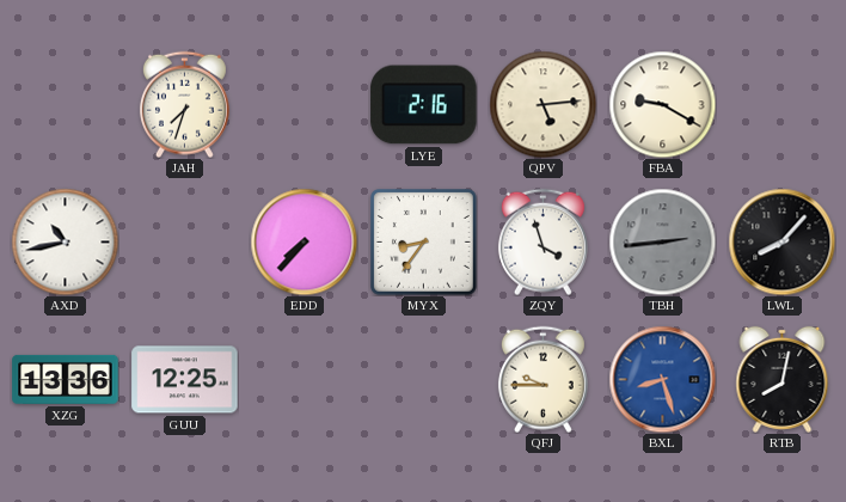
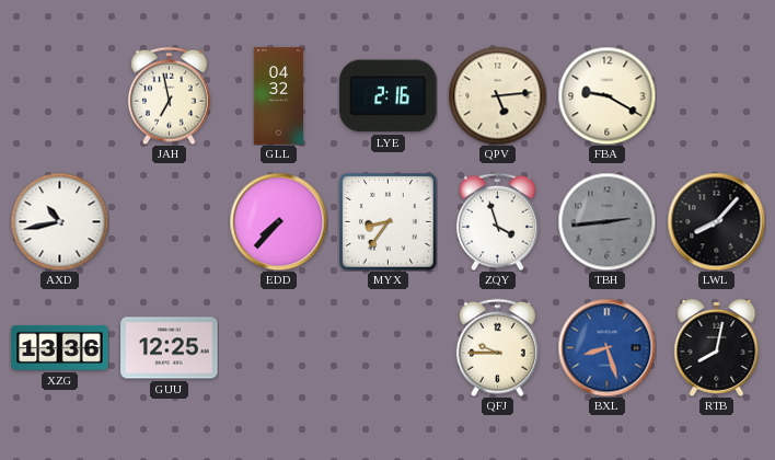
JAH: 7:33 -> 6:58
GLL: none -> 04:32
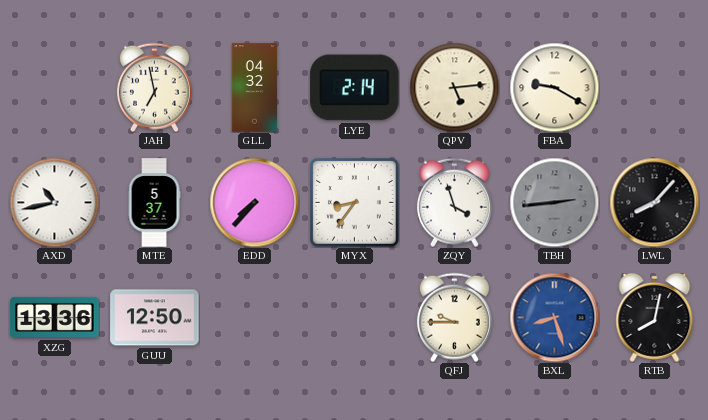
LYE: 2:16 -> 2:14
MTE: none -> 5:37
GUU: 12:25 -> 12:50
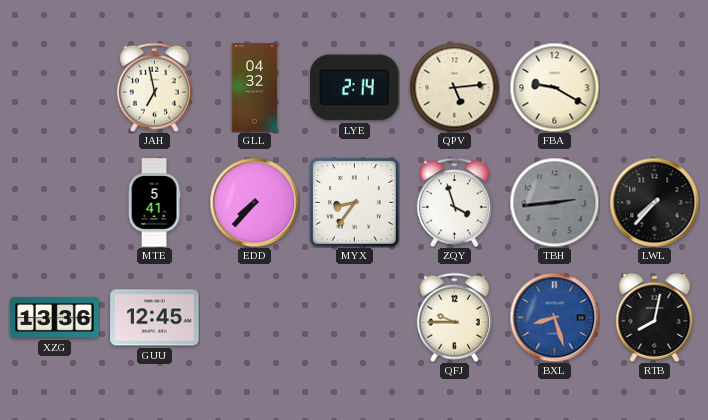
AXD: 10:43 -> none
MTE: 5:37 -> 5:41
LWL: 8:07 -> 7:37
GUU: 12:50 -> 12:45
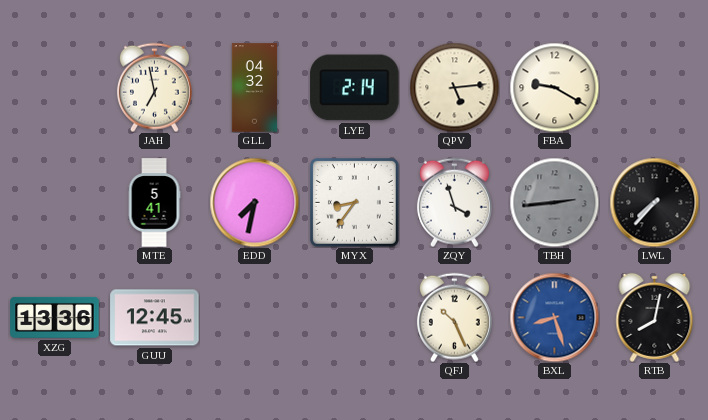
EDD: 7:37 -> 7:32
QFJ: 9:45 -> 10:26
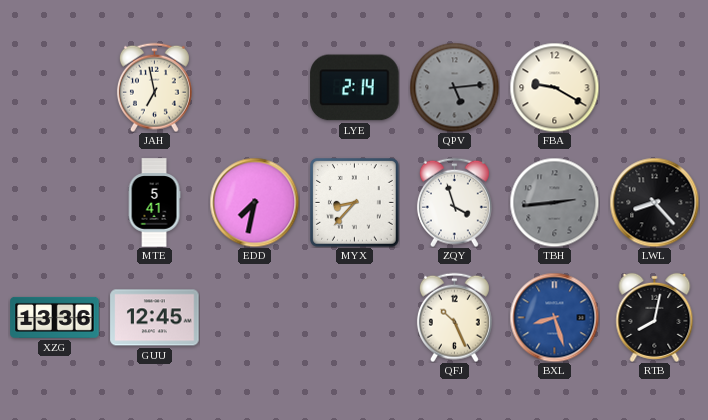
GLL: 04:32 -> none
QPV dial: cream -> grey
MYX: 8:36 -> 8:37
LWL: 7:37 -> 8:23
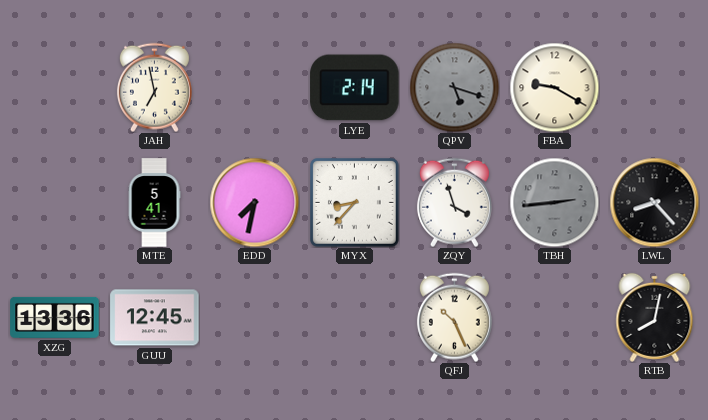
QPV: 5:14 -> 5:18
BXL: 8:27 -> none
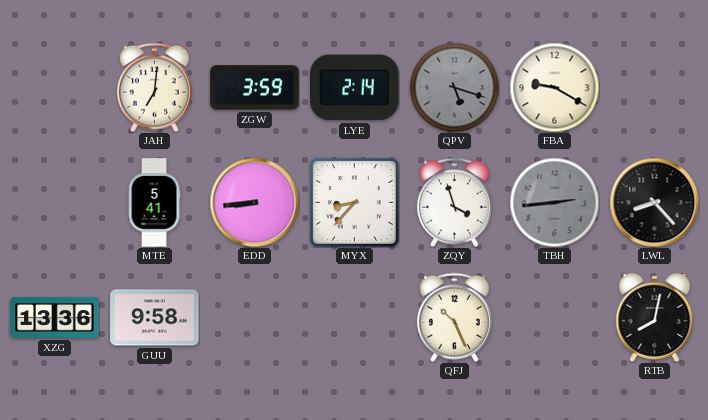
JAH: 6:58 -> 7:01
ZGW: none -> 3:59
EDD: 7:32 -> 8:44
GUU: 12:45 -> 9:58
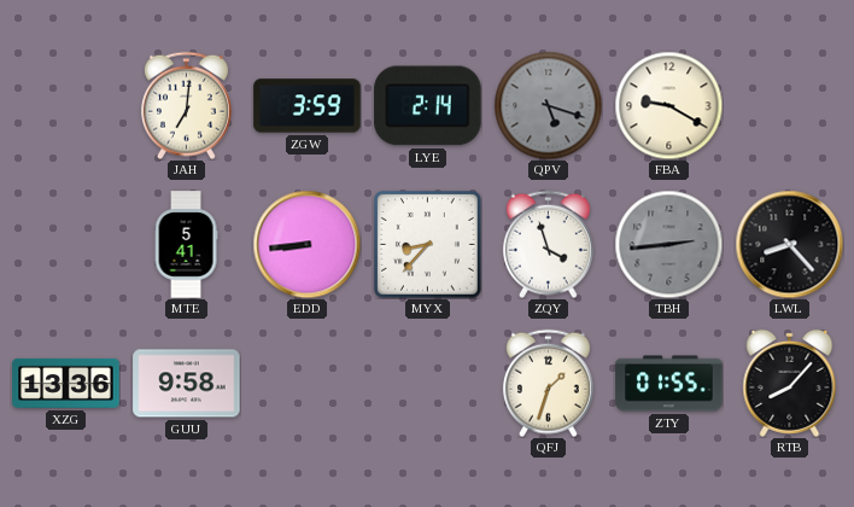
QFJ: 10:26 -> 1:33
ZTY: none -> 01:55
RTB: 8:02 -> 8:07
